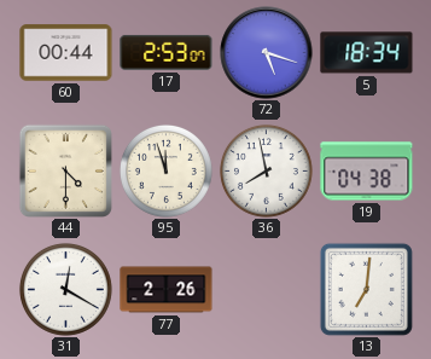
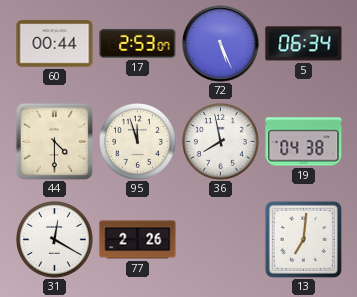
72: 5:18 -> 5:26
5: 18:34 -> 06:34
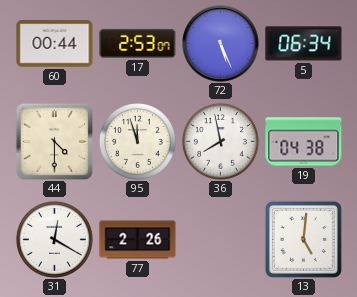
13: 7:01 -> 5:01
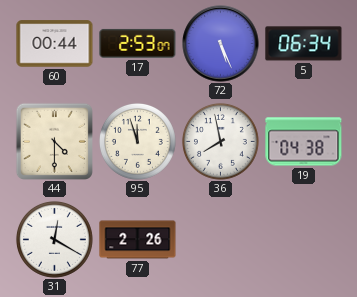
13: 5:01 -> none
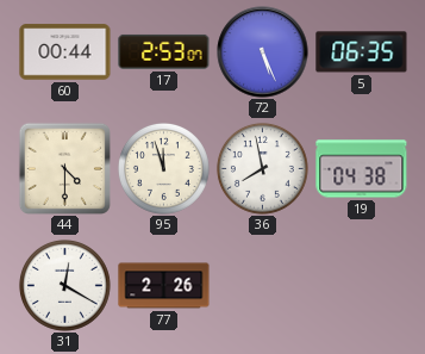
5: 06:34 -> 06:35
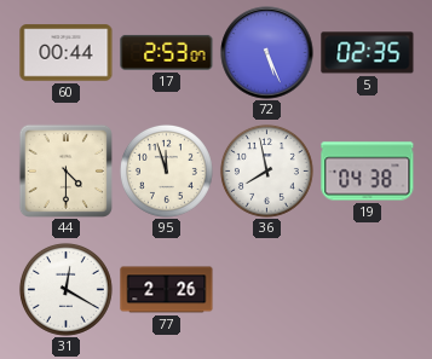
5: 06:35 -> 02:35
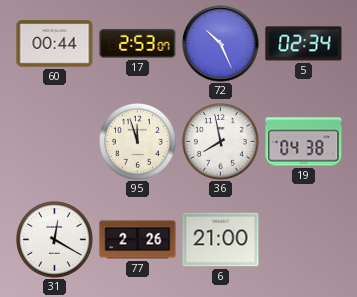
72: 5:26 -> 10:26
5: 02:35 -> 02:34
44: 4:30 -> none
6: none -> 21:00
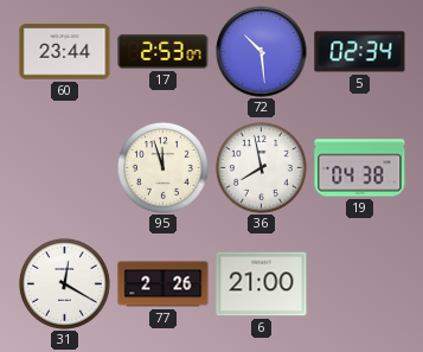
60: 00:44 -> 23:44
72: 10:26 -> 10:29
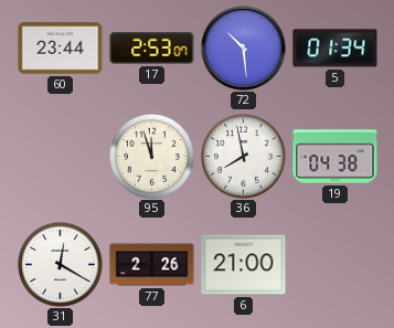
5: 02:34 -> 01:34
